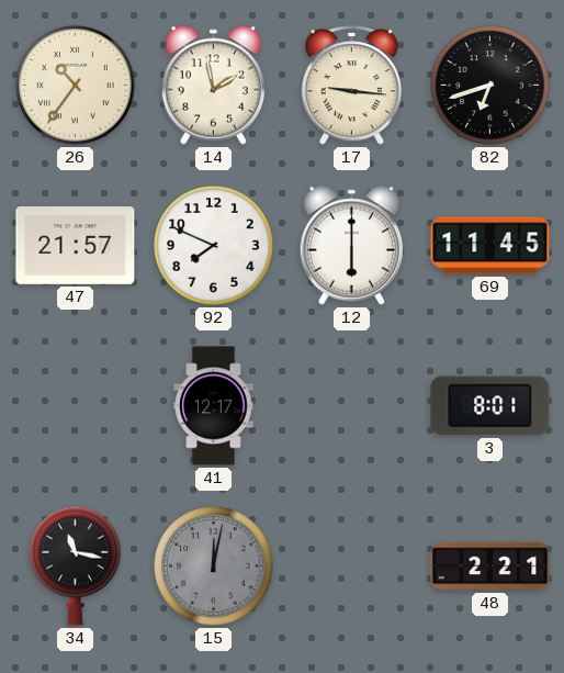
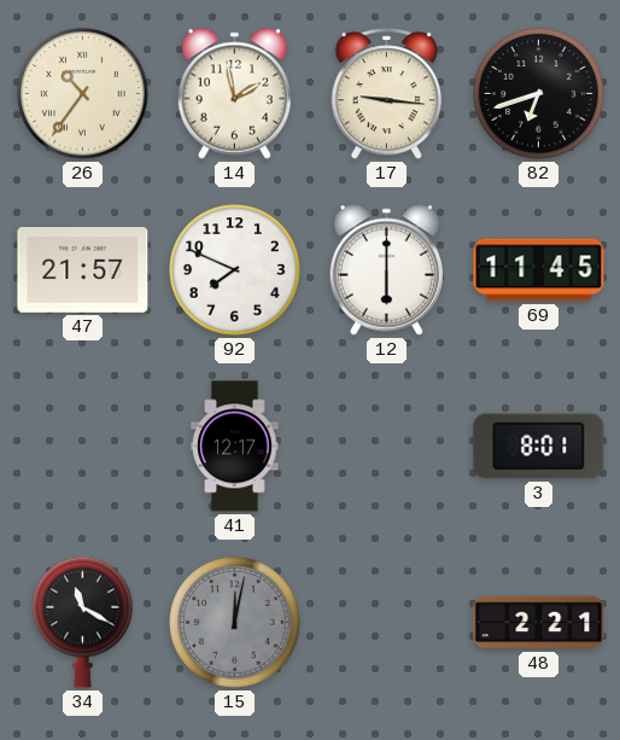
34: 11:17 -> 11:20
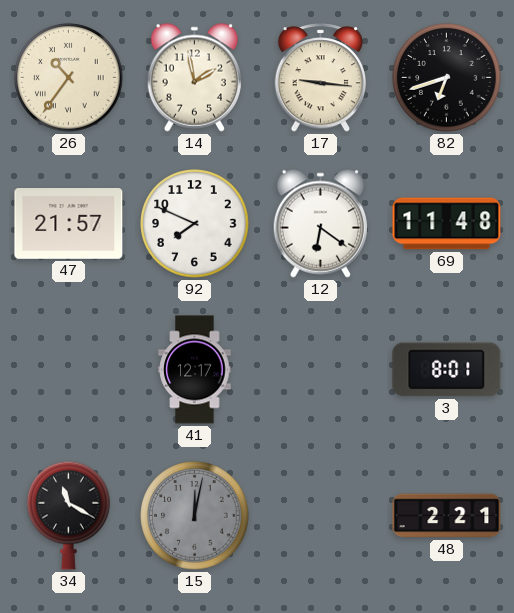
12: 6:00 -> 6:21
69: 11:45 -> 11:48
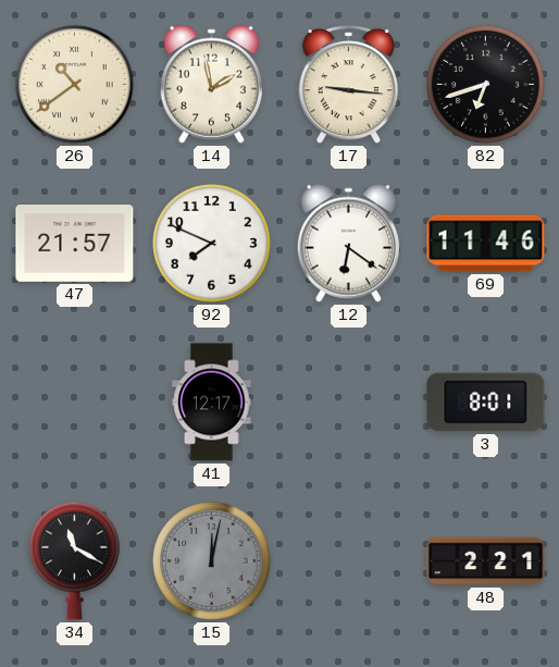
26: 10:36 -> 10:39
69: 11:48 -> 11:46
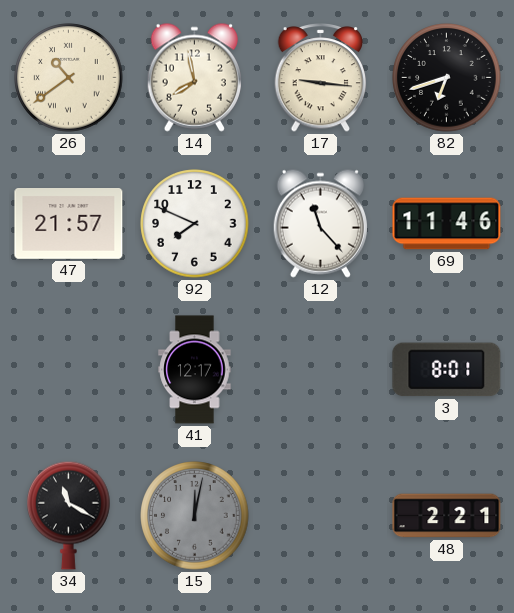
14: 1:58 -> 7:58
12: 6:21 -> 11:23
